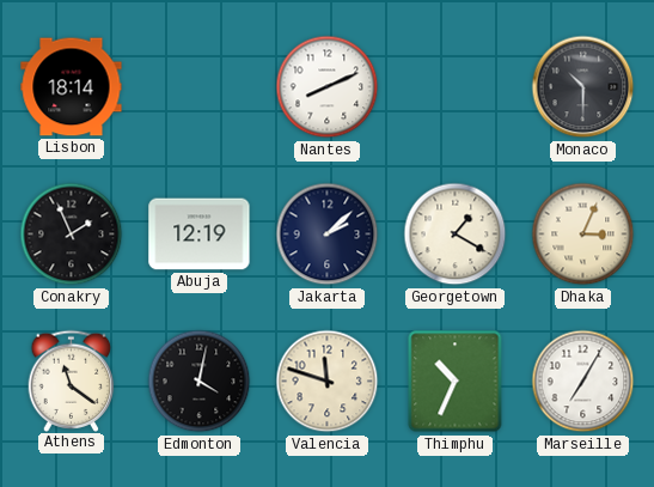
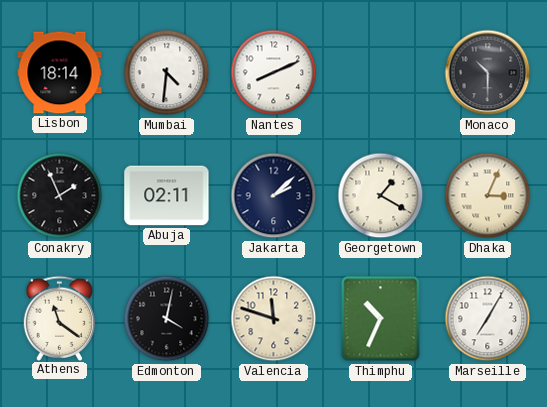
Mumbai: none -> 4:31
Abuja: 12:19 -> 02:11
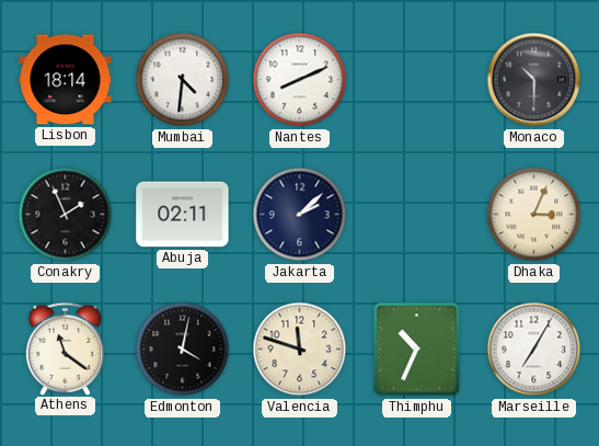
Georgetown: 1:20 -> none
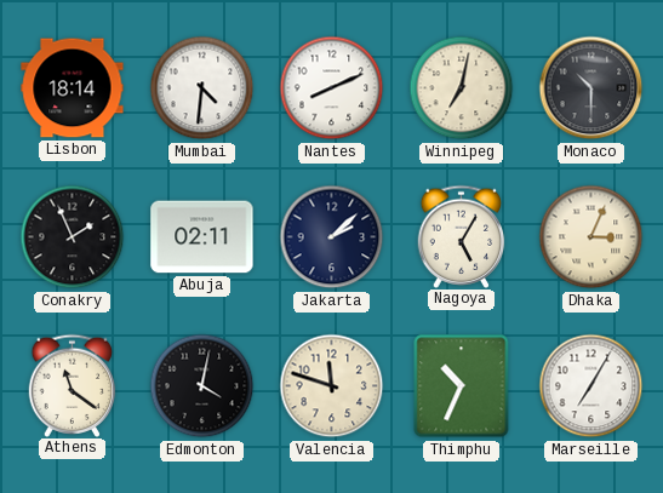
Winnipeg: none -> 7:02
Nagoya: none -> 5:05
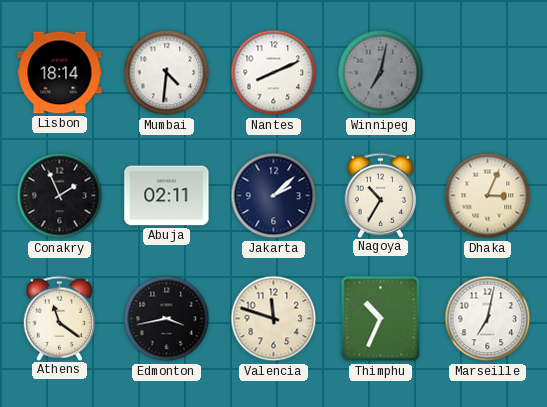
Winnipeg dial: cream -> grey
Monaco: 10:30 -> none
Nagoya: 5:05 -> 10:35
Edmonton: 4:02 -> 3:43
Marseille: 7:05 -> 7:02
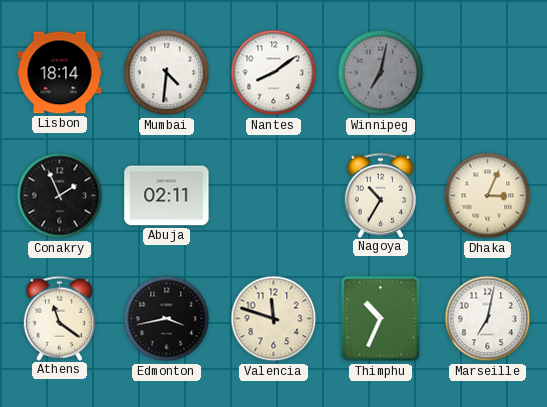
Nantes: 8:11 -> 8:09
Jakarta: 2:08 -> none
